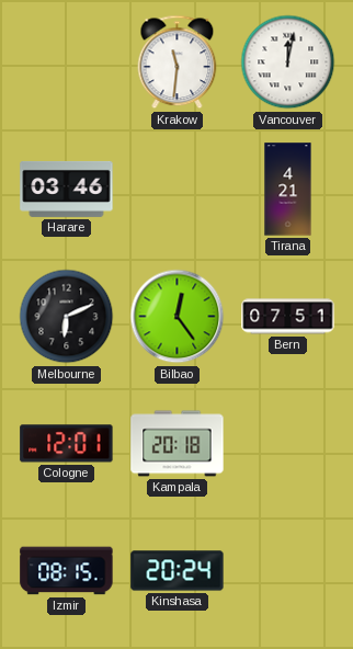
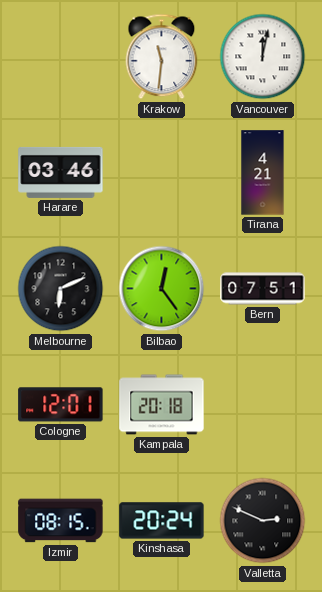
Valletta: none -> 2:49
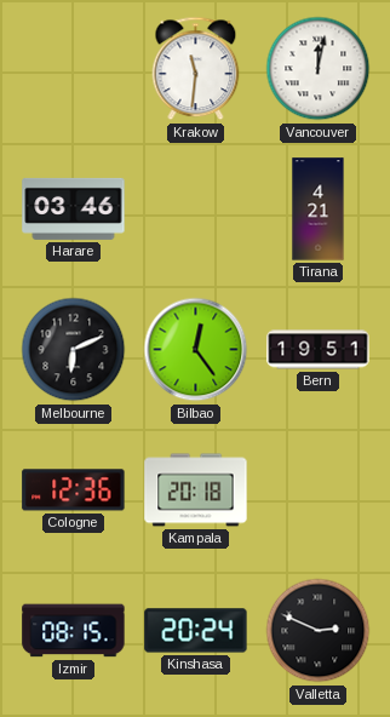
Bern: 07:51 -> 19:51
Cologne: 12:01 -> 12:36
